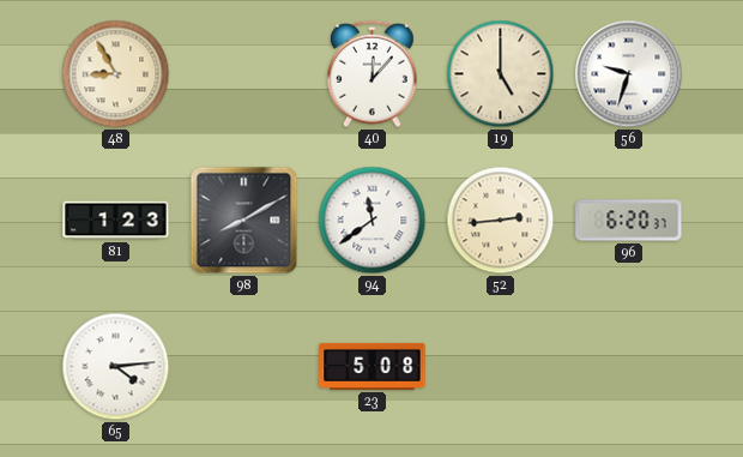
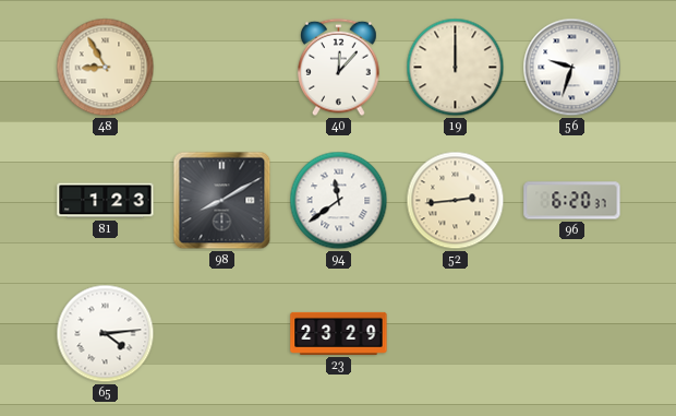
19: 5:00 -> 12:00
23: 5:08 -> 23:29
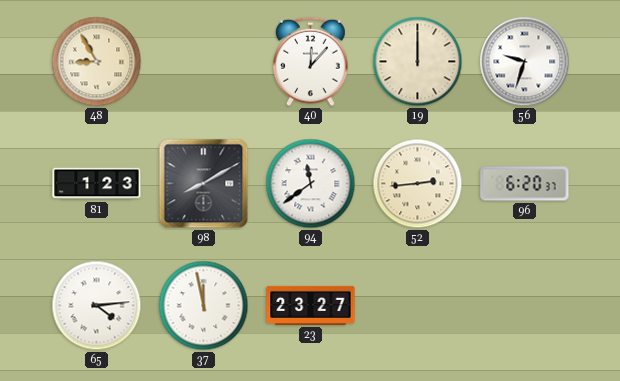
37: none -> 11:58
23: 23:29 -> 23:27
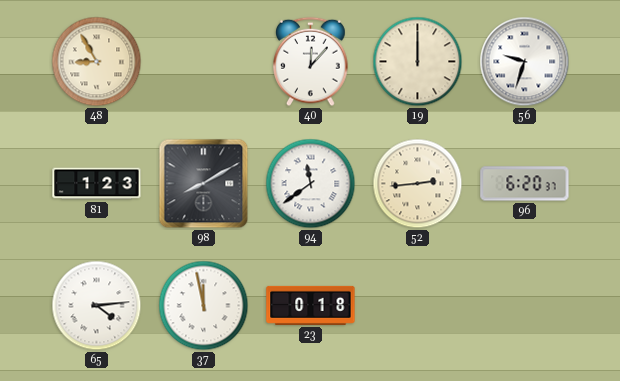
23: 23:27 -> 0:18
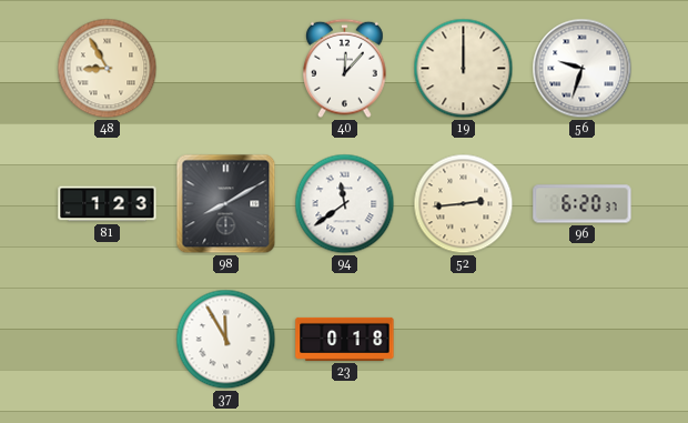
65: 4:14 -> none
37: 11:58 -> 11:55
